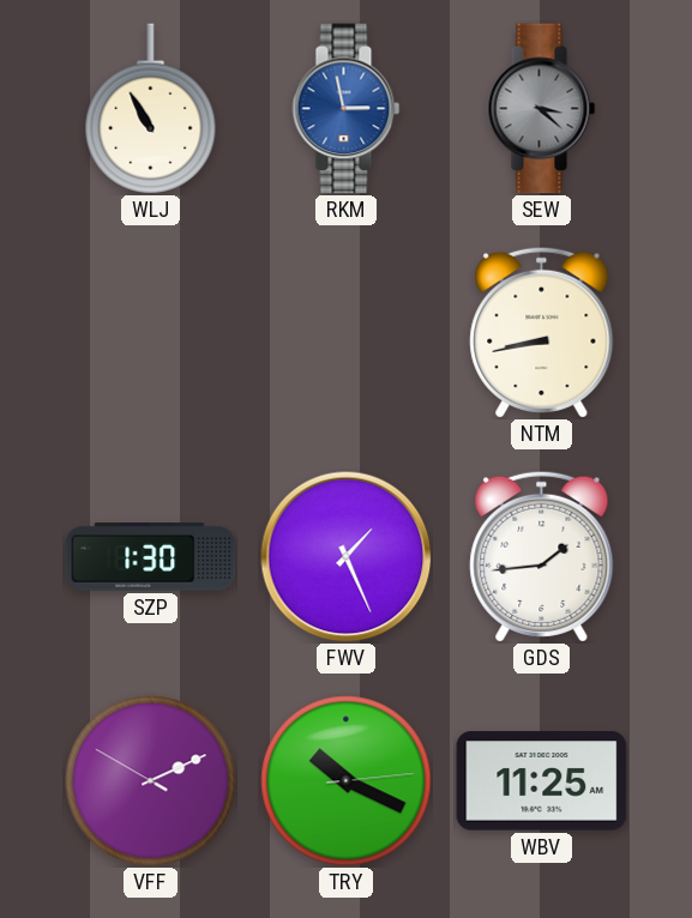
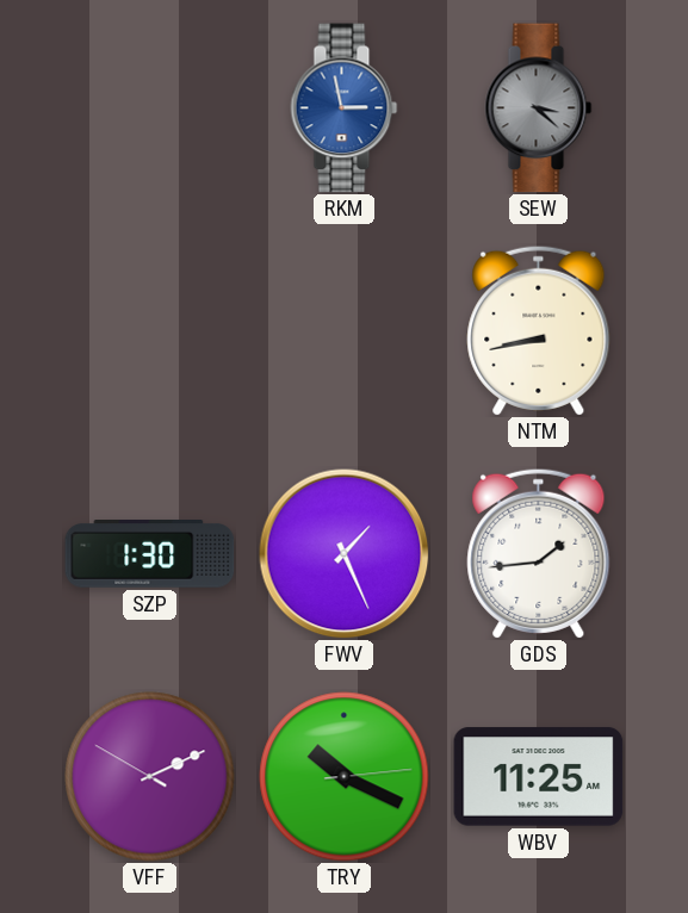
WLJ: 10:55 -> none
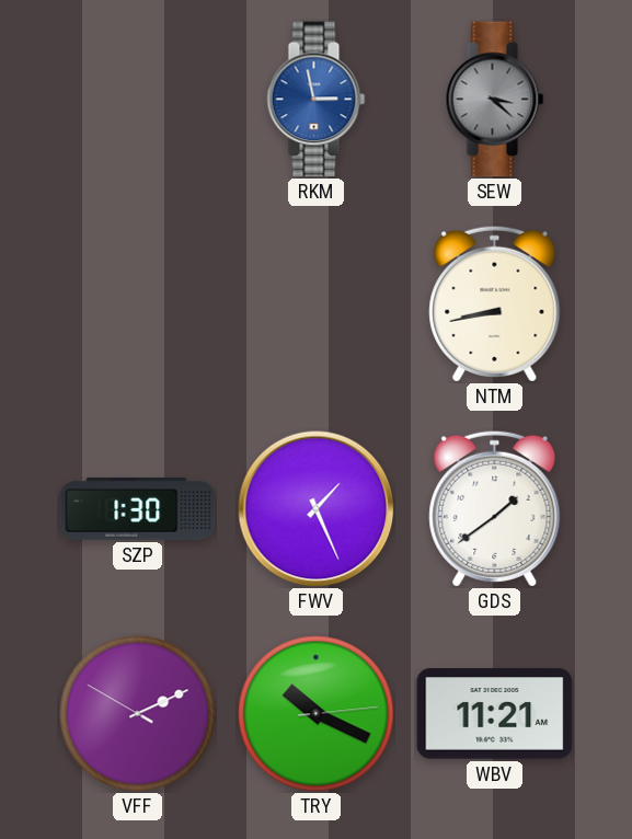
GDS: 1:44 -> 1:39
WBV: 11:25 -> 11:21
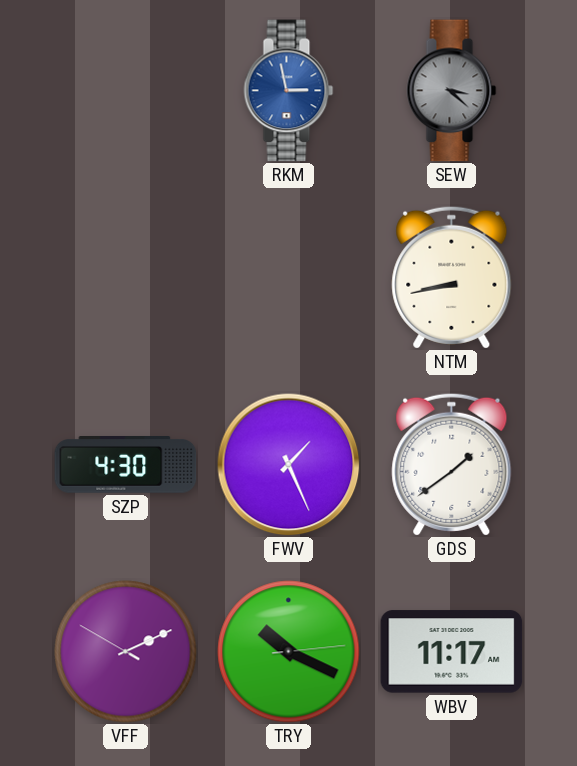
SZP: 1:30 -> 4:30
WBV: 11:21 -> 11:17
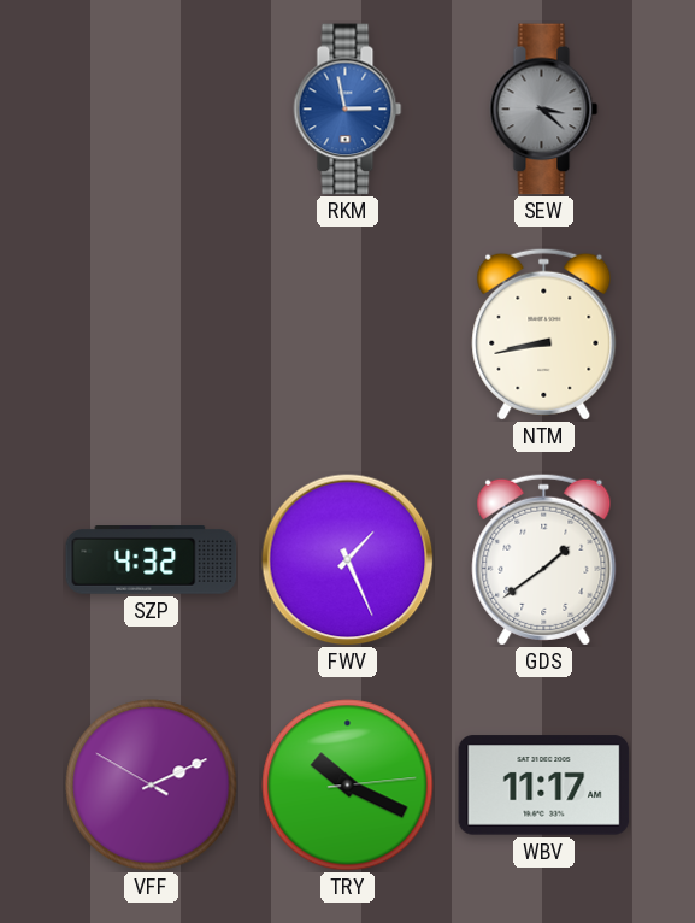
SZP: 4:30 -> 4:32
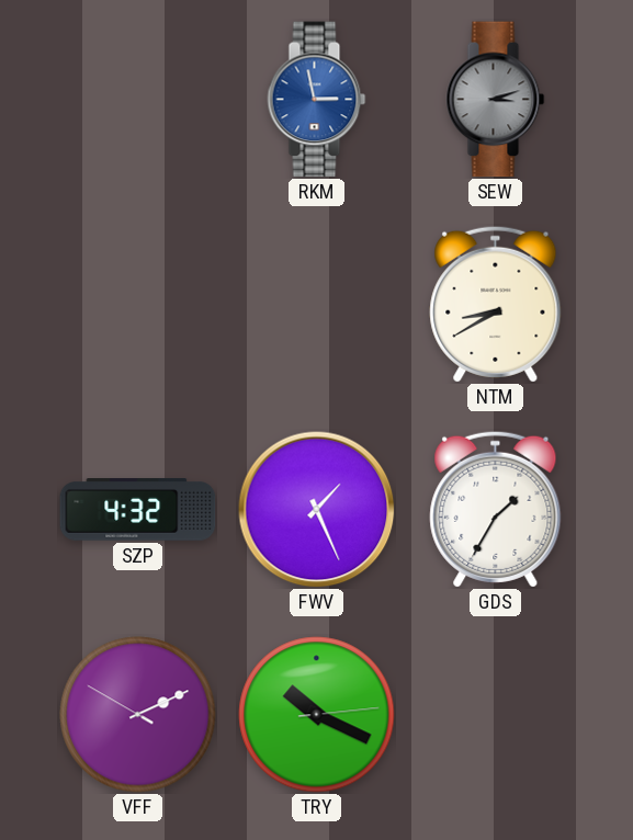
SEW: 3:22 -> 3:12
NTM: 8:43 -> 8:40
GDS: 1:39 -> 1:35
WBV: 11:17 -> none
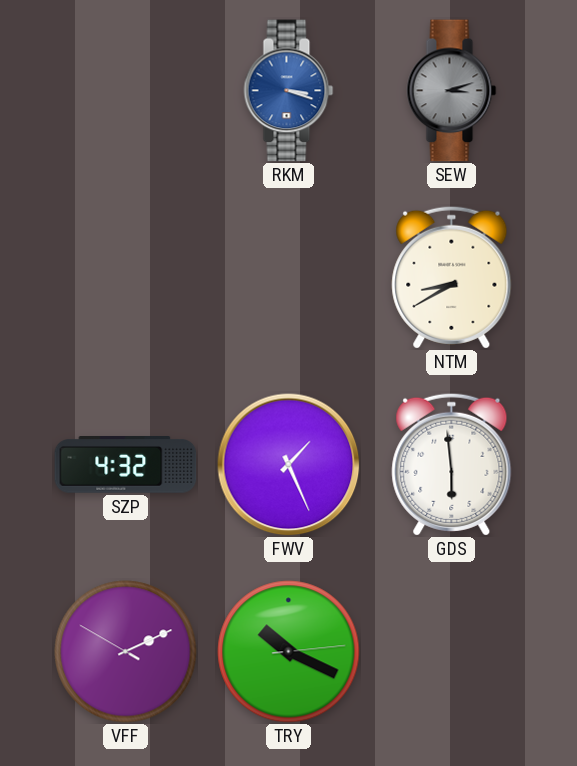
RKM: 2:58 -> 3:18
GDS: 1:35 -> 5:59
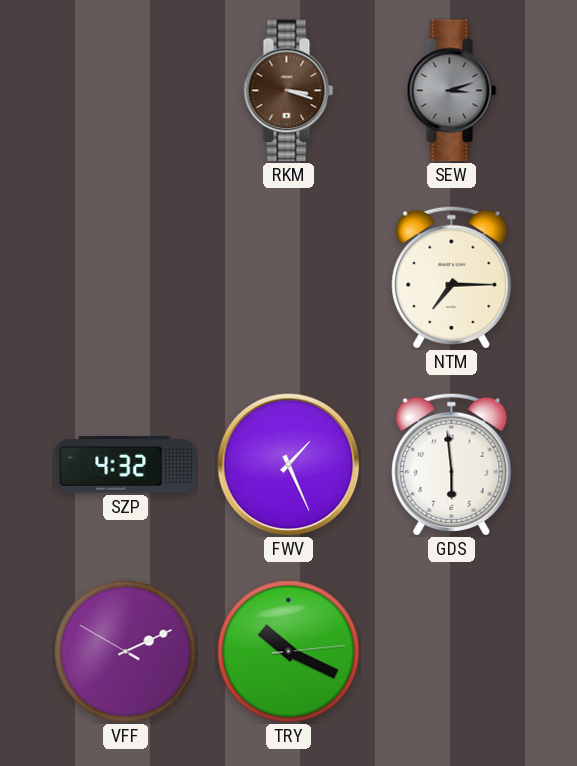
RKM dial: blue -> brown
NTM: 8:40 -> 7:15
